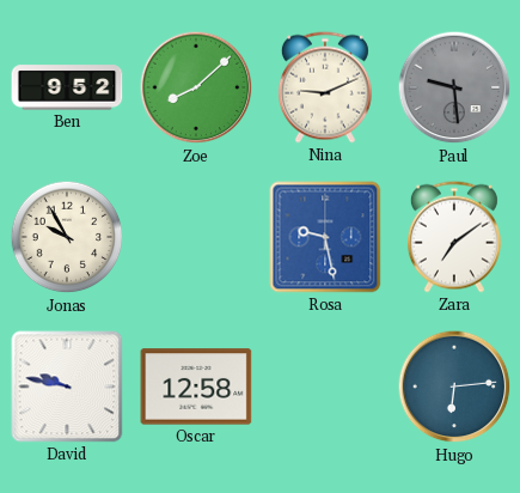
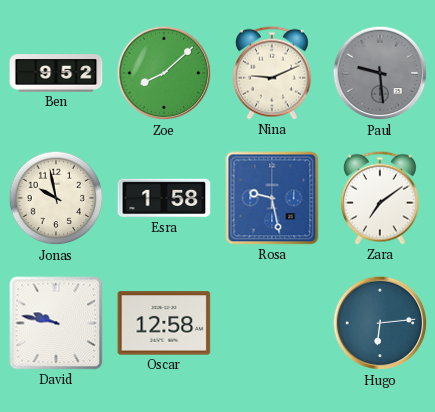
Jonas: 9:55 -> 9:58
Esra: none -> 1:58
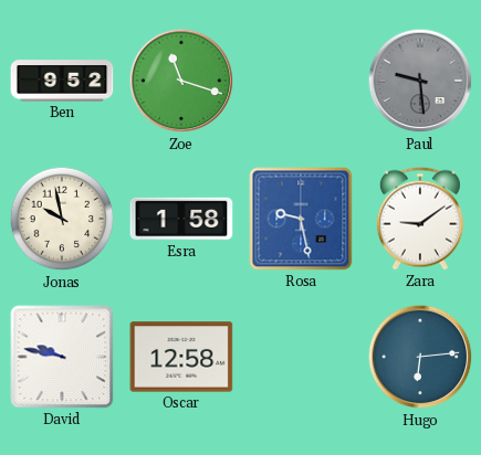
Zoe: 8:08 -> 11:18
Nina: 9:11 -> none
Zara: 7:09 -> 9:09
